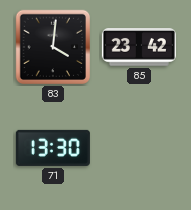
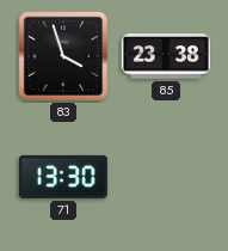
83: 4:01 -> 3:57
85: 23:42 -> 23:38
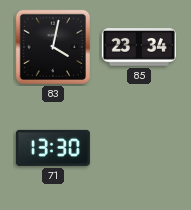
83: 3:57 -> 4:02
85: 23:38 -> 23:34
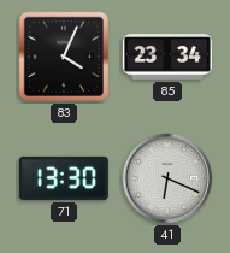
83: 4:02 -> 4:04
41: none -> 6:19
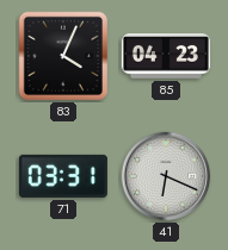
85: 23:34 -> 04:23
71: 13:30 -> 03:31
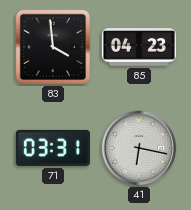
83: 4:04 -> 3:59
41: 6:19 -> 6:17
